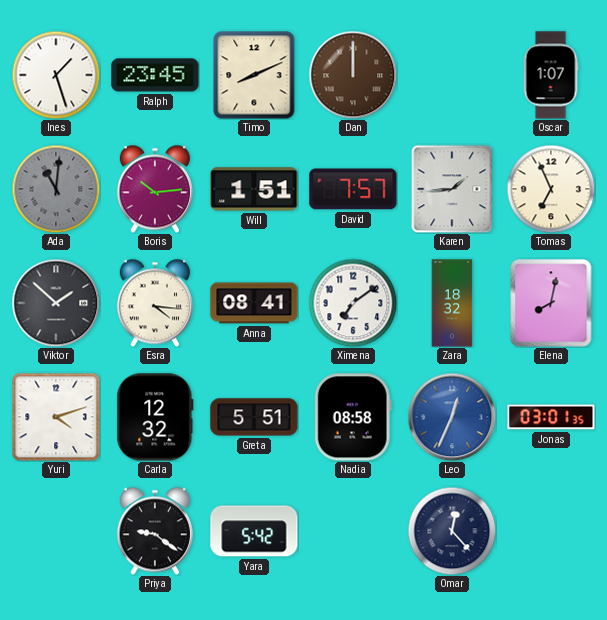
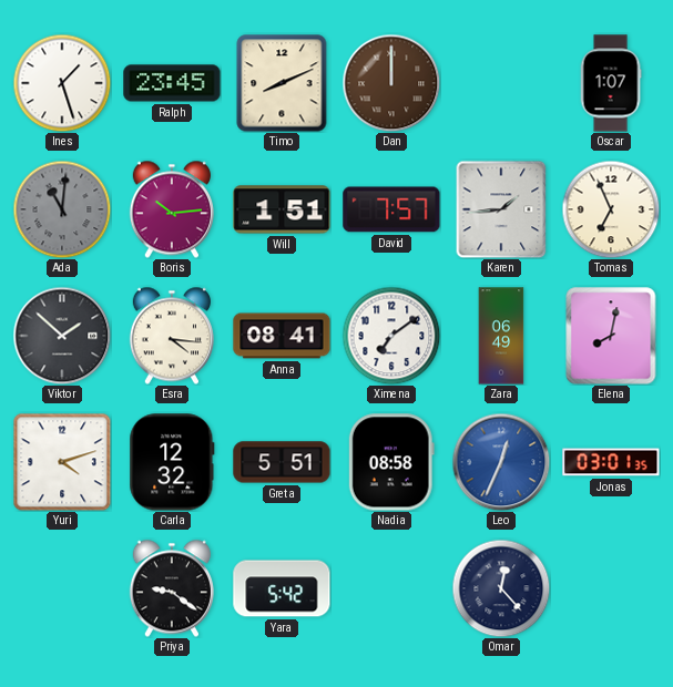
Zara: 18:32 -> 06:49
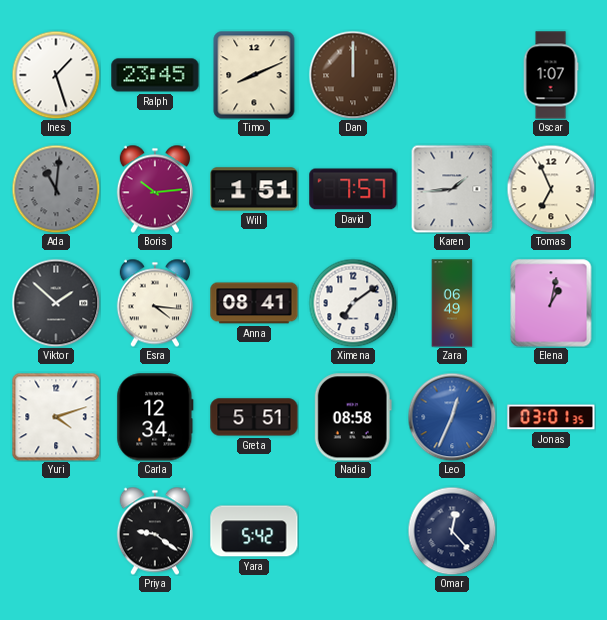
Elena: 8:02 -> 1:02
Carla: 12:32 -> 12:34
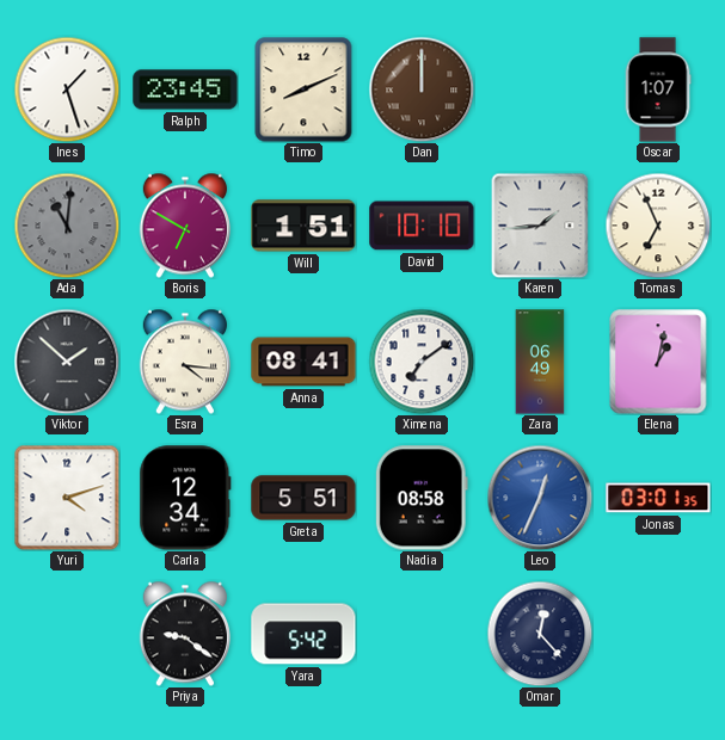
Boris: 10:14 -> 6:50
David: 7:57 -> 10:10
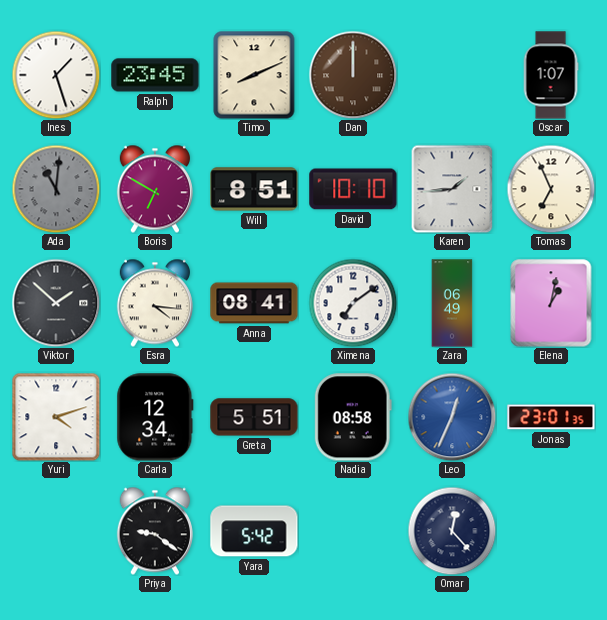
Will: 1:51 -> 8:51
Jonas: 03:01 -> 23:01
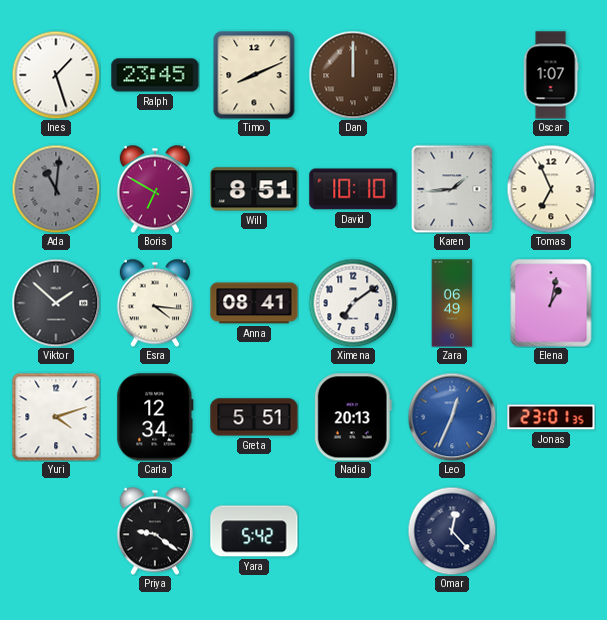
Nadia: 08:58 -> 20:13
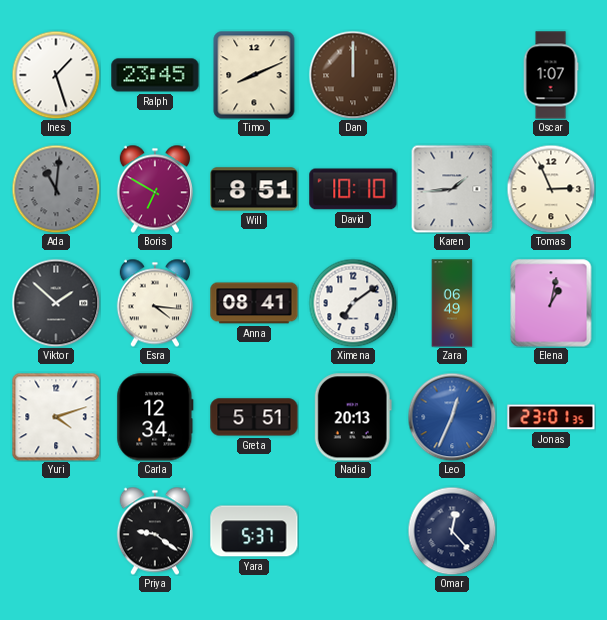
Tomas: 6:56 -> 2:56
Yara: 5:42 -> 5:37
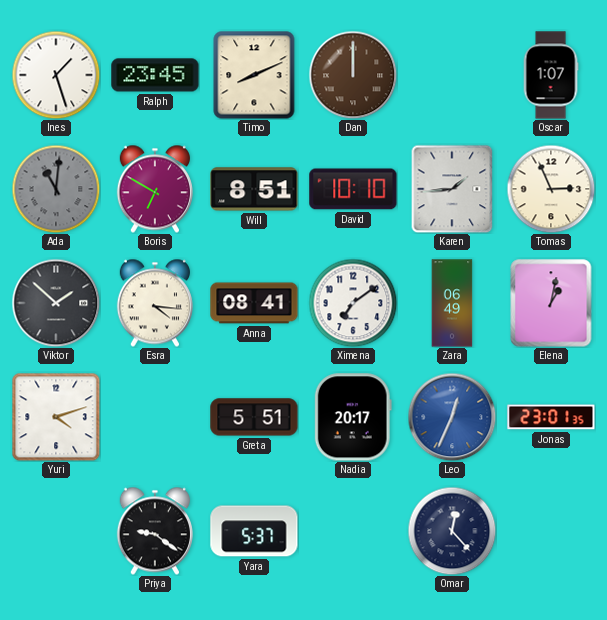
Carla: 12:34 -> none
Nadia: 20:13 -> 20:17
